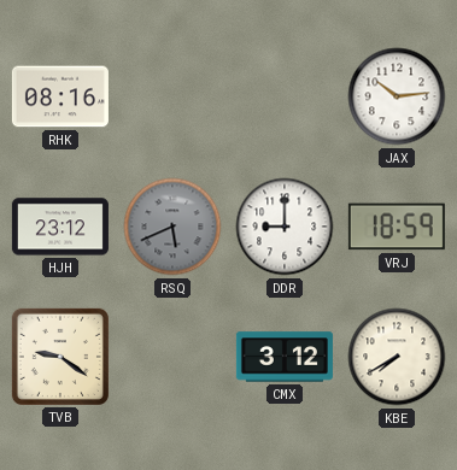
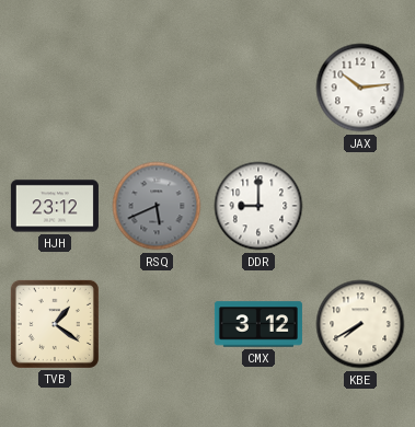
RHK: 08:16 -> none
VRJ: 18:59 -> none
TVB: 9:21 -> 1:21
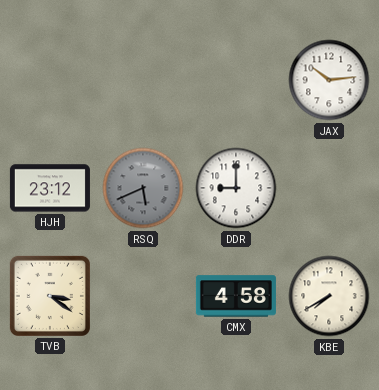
TVB: 1:21 -> 3:21
CMX: 3:12 -> 4:58
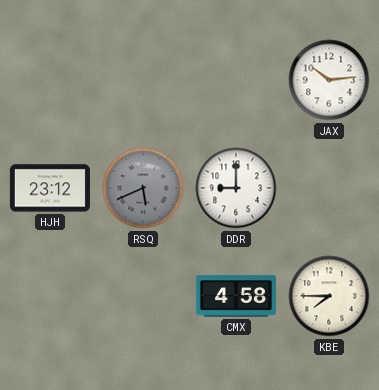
TVB: 3:21 -> none
KBE: 7:40 -> 7:45
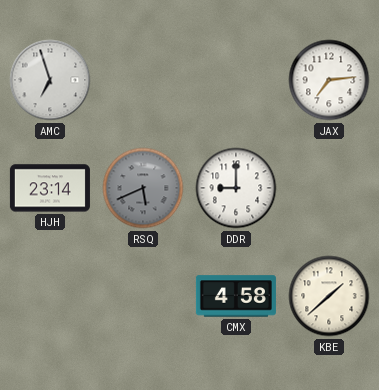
AMC: none -> 6:57
JAX: 10:14 -> 7:14
HJH: 23:12 -> 23:14
KBE: 7:45 -> 1:38
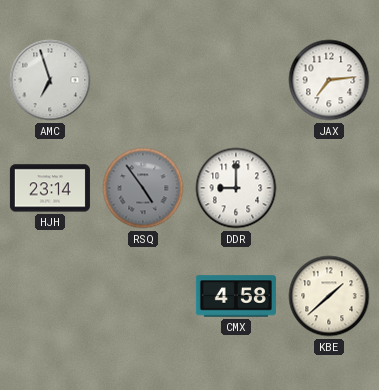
RSQ: 5:41 -> 4:54
